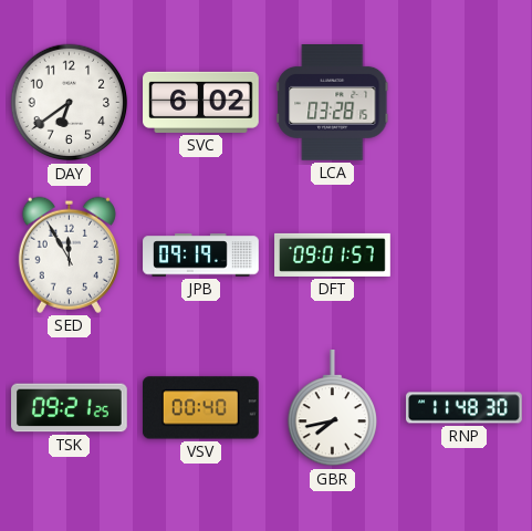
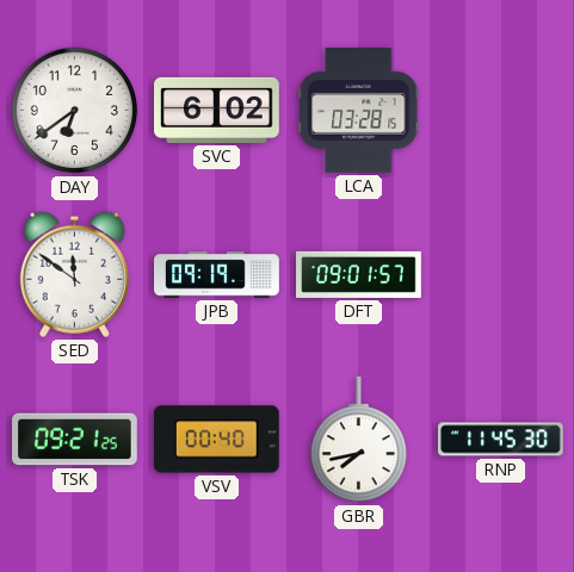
SED: 11:55 -> 11:51
RNP: 11:48 -> 11:45
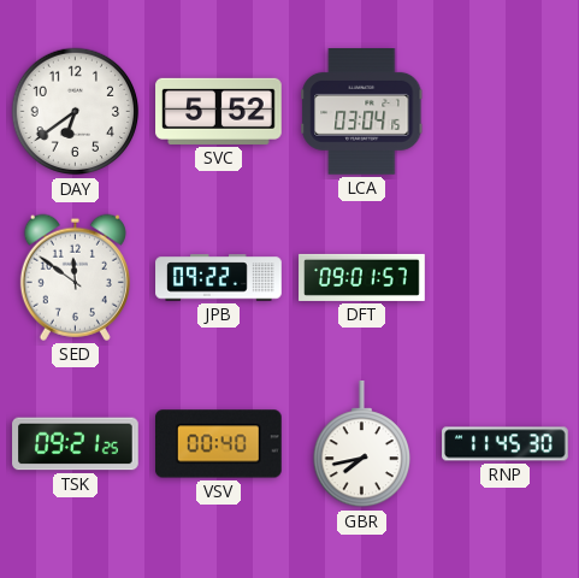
SVC: 6:02 -> 5:52
LCA: 03:28 -> 03:04
JPB: 09:19 -> 09:22
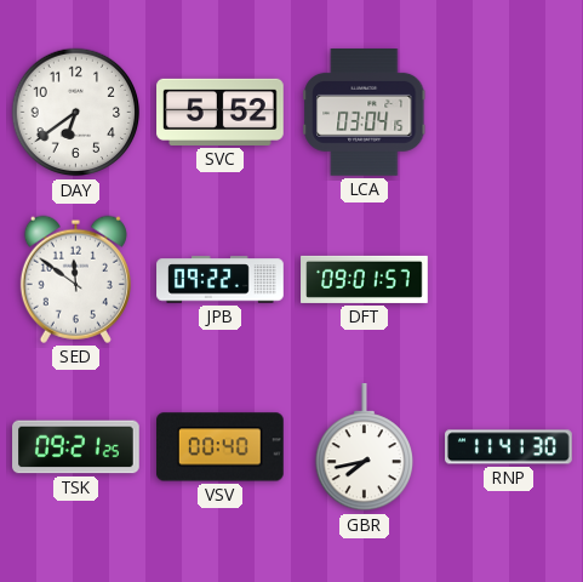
RNP: 11:45 -> 11:41
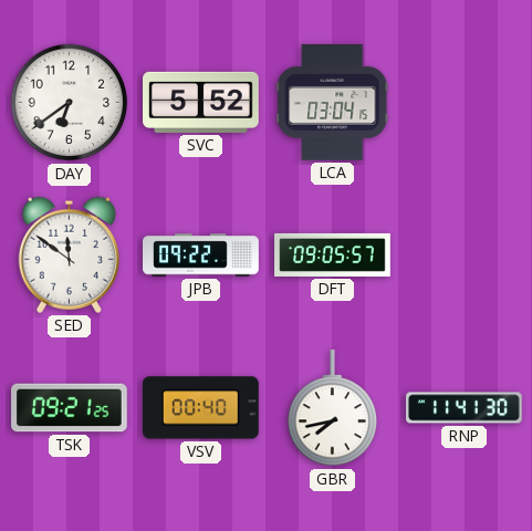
DFT: 09:01 -> 09:05
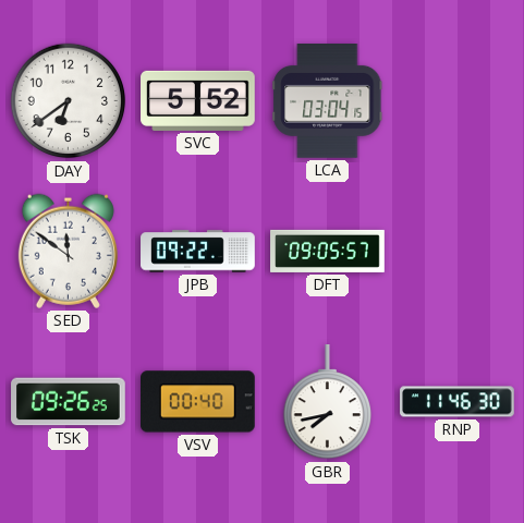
TSK: 09:21 -> 09:26
RNP: 11:41 -> 11:46
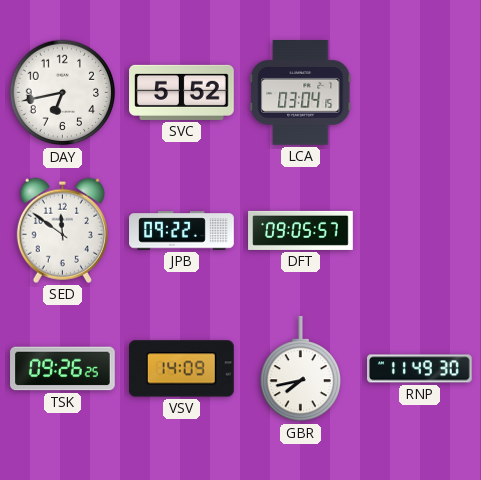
DAY: 6:39 -> 6:43
VSV: 00:40 -> 14:09
RNP: 11:46 -> 11:49
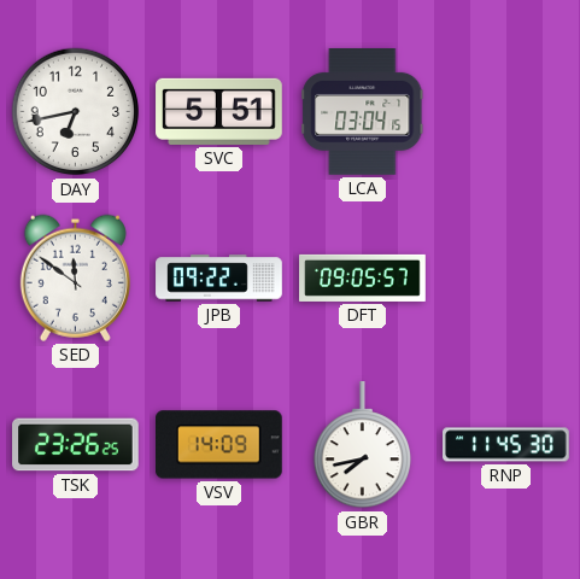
SVC: 5:52 -> 5:51
TSK: 09:26 -> 23:26
RNP: 11:49 -> 11:45
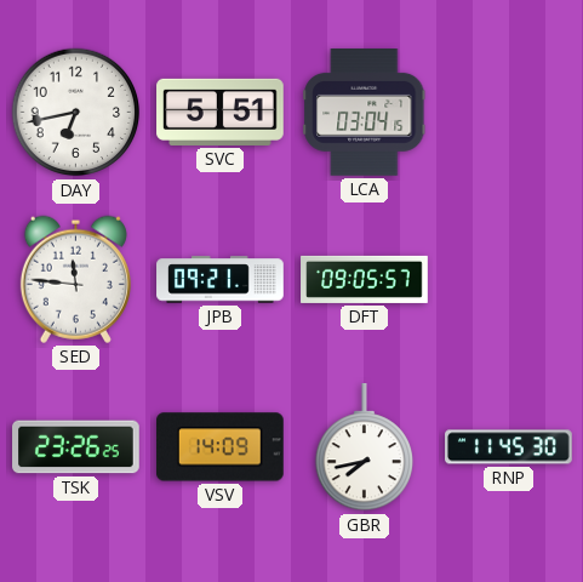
SED: 11:51 -> 11:46
JPB: 09:22 -> 09:21
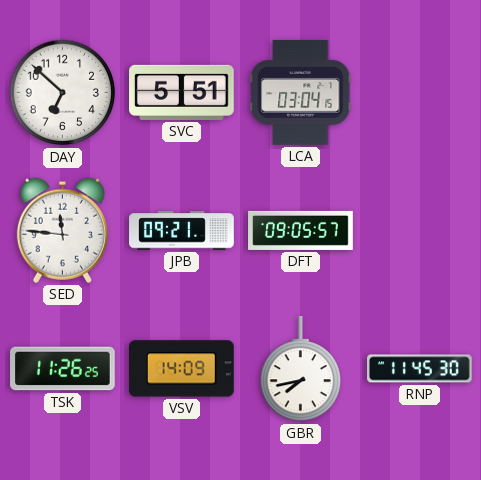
DAY: 6:43 -> 6:52
TSK: 23:26 -> 11:26
